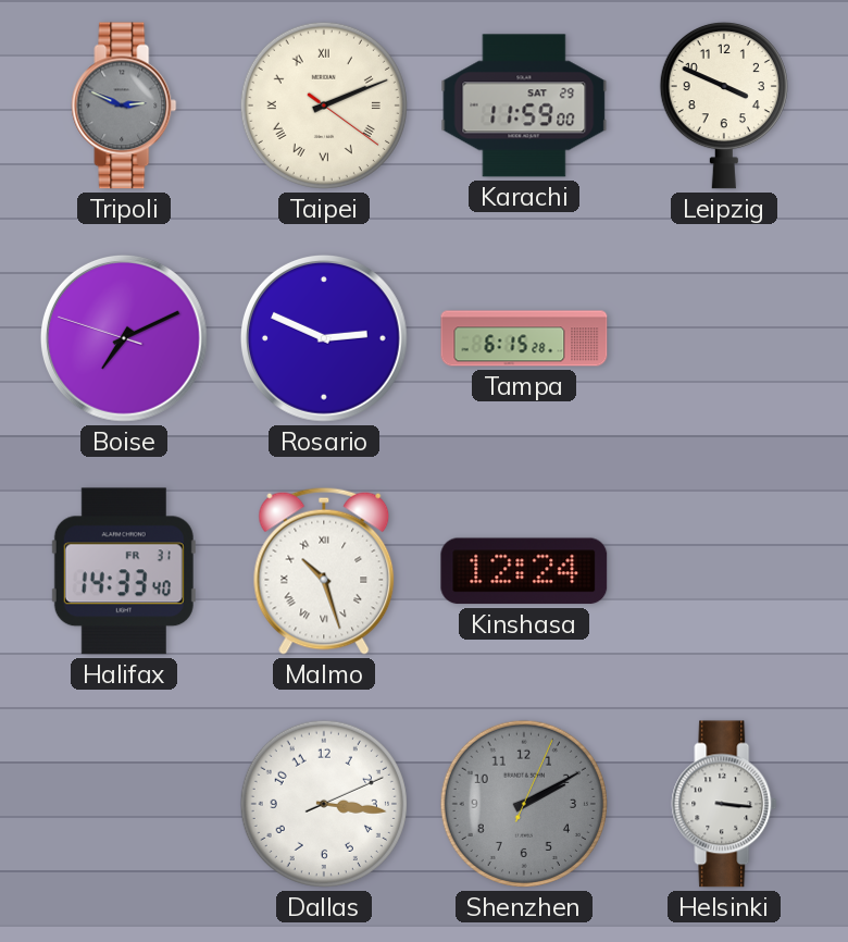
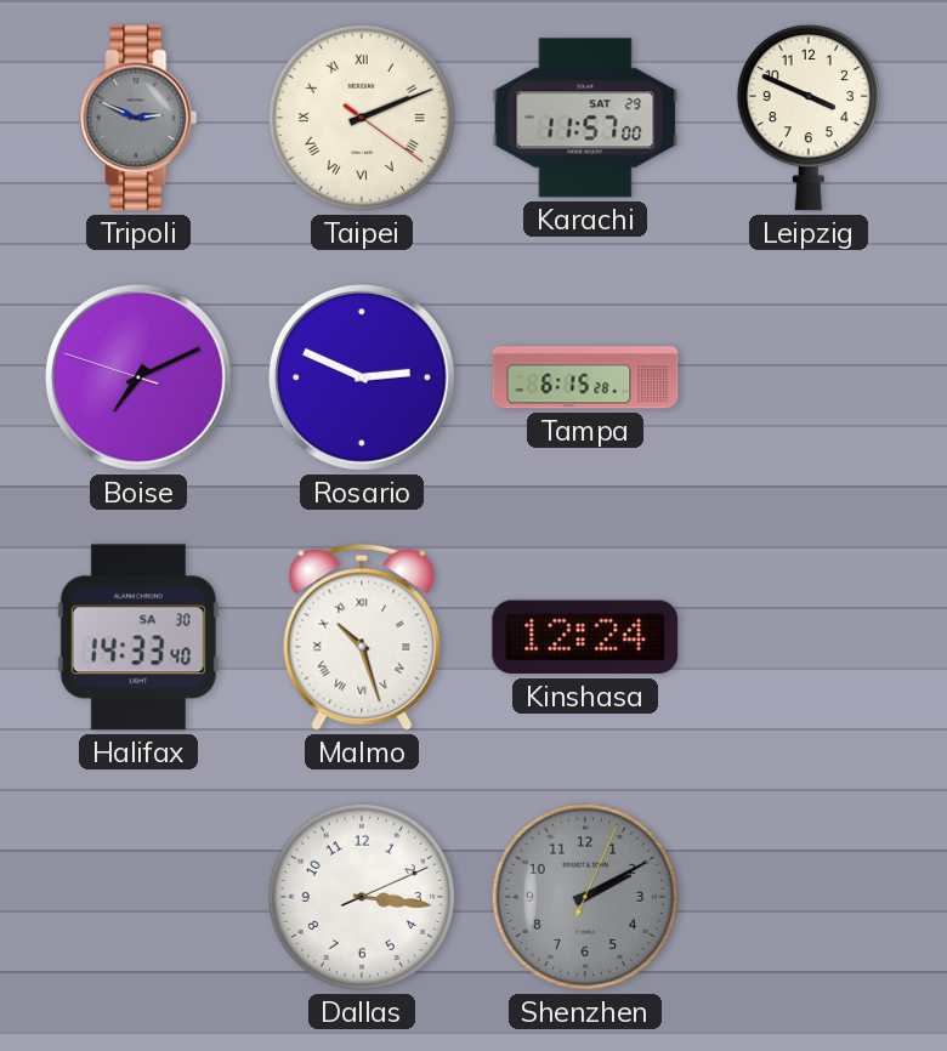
Karachi: 11:59 -> 11:57
Halifax date: FR 31 -> SA 30
Helsinki: 3:16 -> none
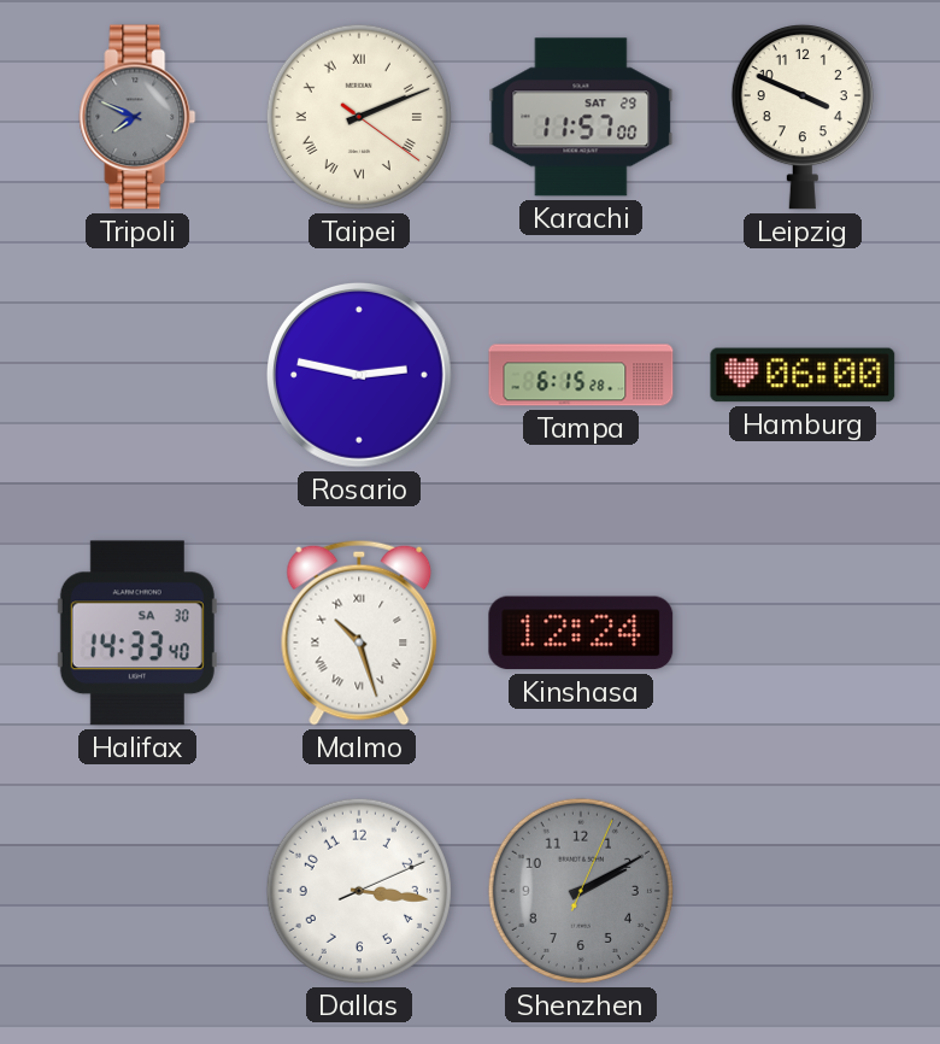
Tripoli: 2:49 -> 7:49
Boise: 7:10 -> none
Rosario: 2:49 -> 2:47
Hamburg: none -> 06:00
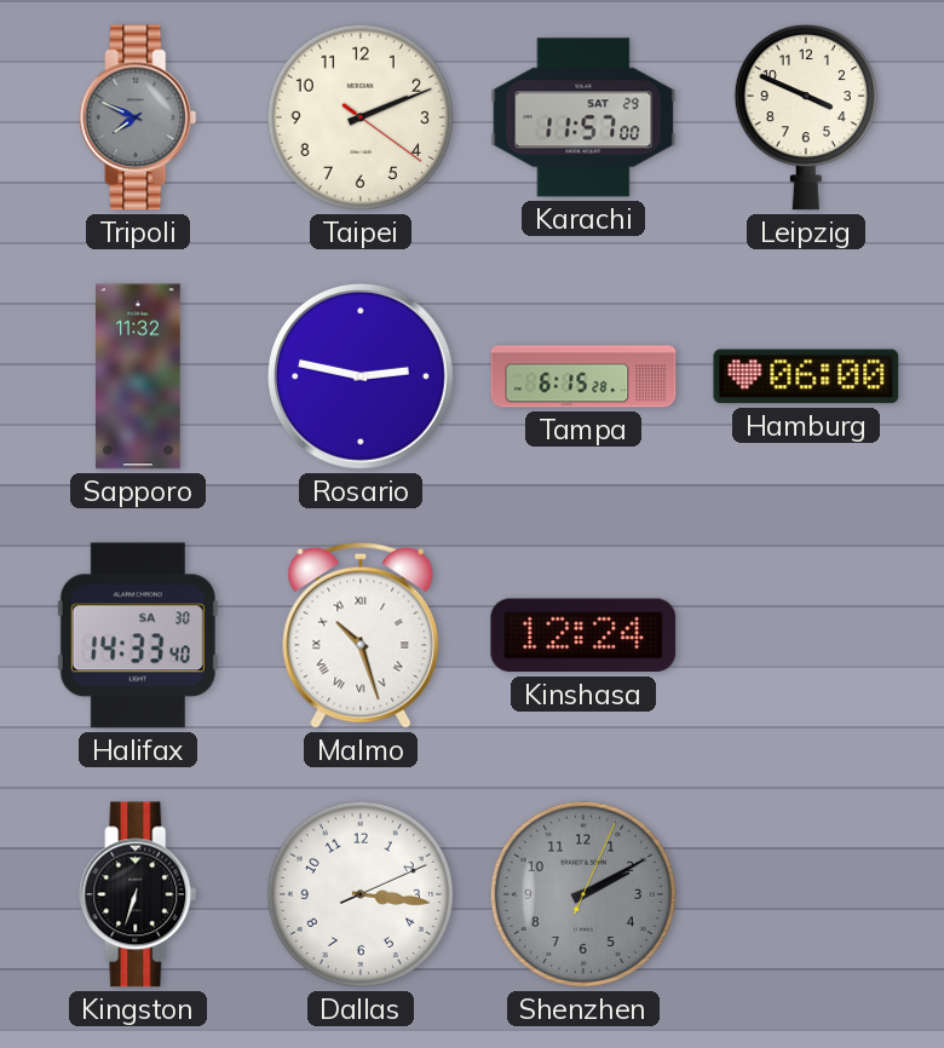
Taipei numerals: Roman -> Arabic
Sapporo: none -> 11:32
Kingston: none -> 6:33
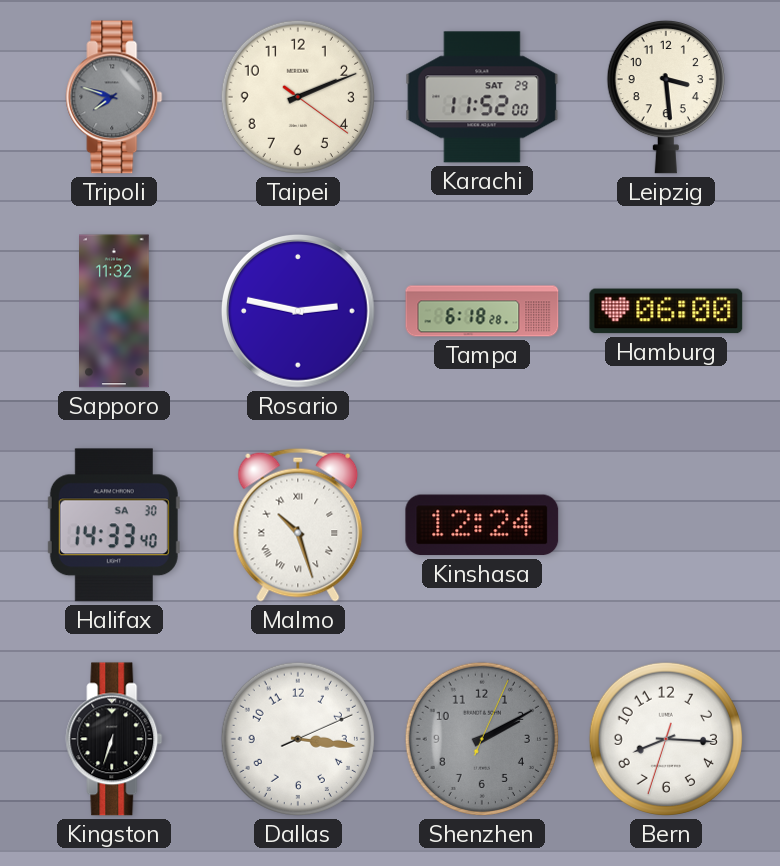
Tripoli: 7:49 -> 7:48
Karachi: 11:57 -> 11:52
Leipzig: 3:49 -> 3:29
Tampa: 6:15 -> 6:18
Bern: none -> 8:15
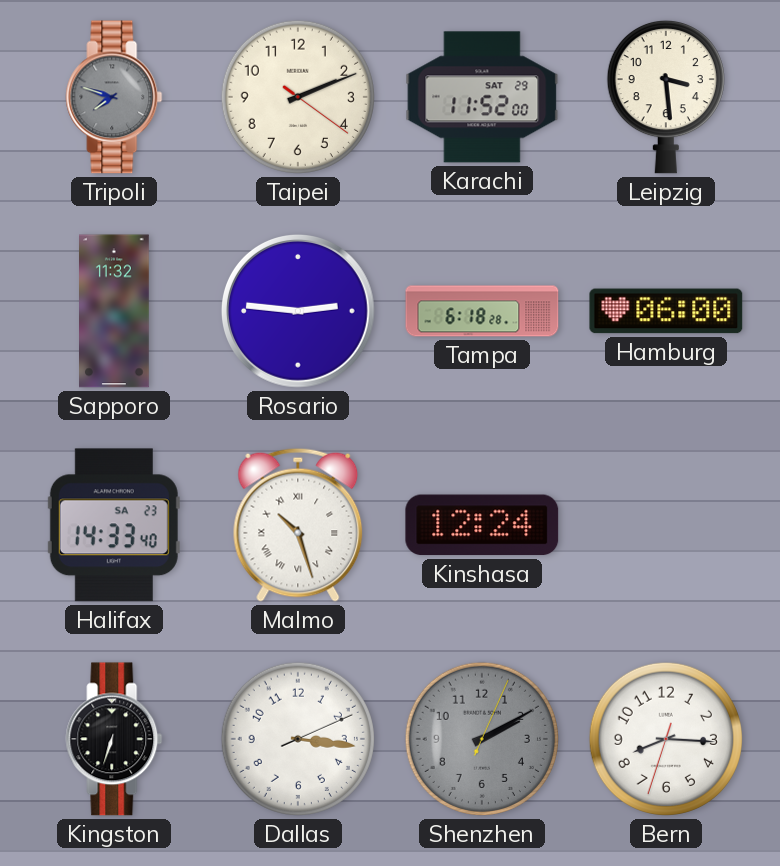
Rosario: 2:47 -> 2:46
Halifax date: SA 30 -> SA 23
